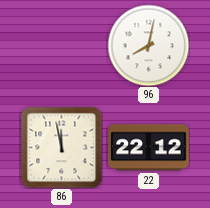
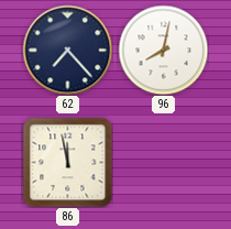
62: none -> 7:23
22: 22:12 -> none
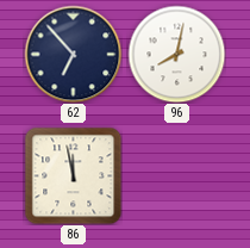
62: 7:23 -> 6:53
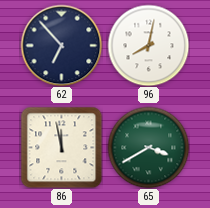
65: none -> 3:40
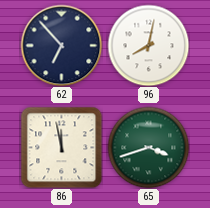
65: 3:40 -> 3:42
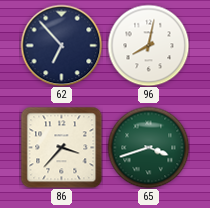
86: 11:58 -> 3:37
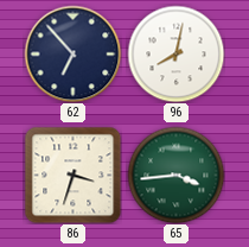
86: 3:37 -> 3:33
65: 3:42 -> 3:44
